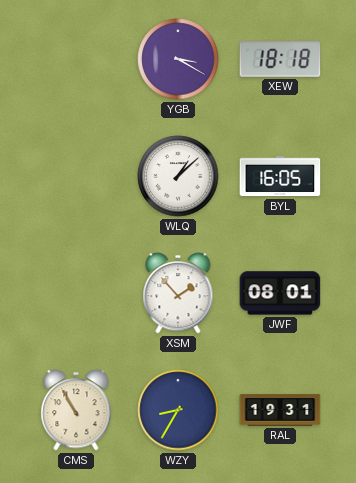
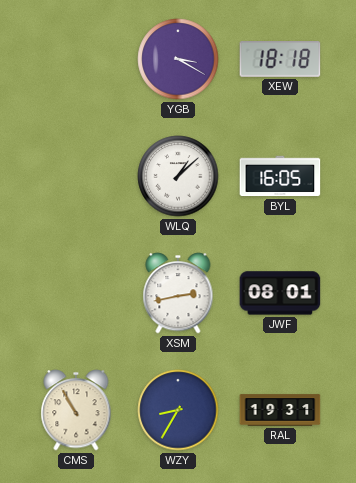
XSM: 1:53 -> 2:43
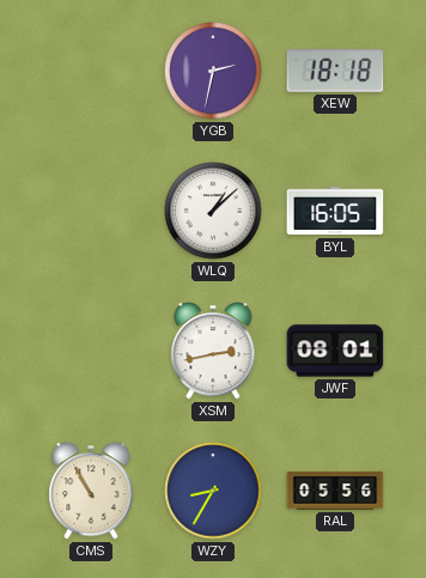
YGB: 3:20 -> 2:32
RAL: 19:31 -> 05:56
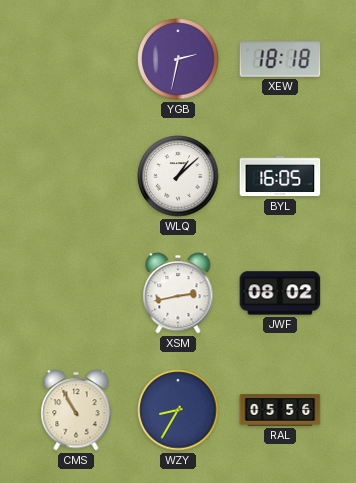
JWF: 08:01 -> 08:02
